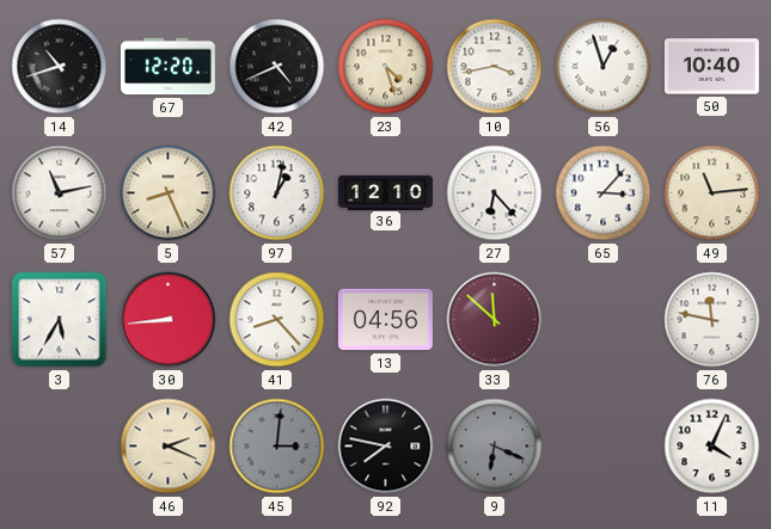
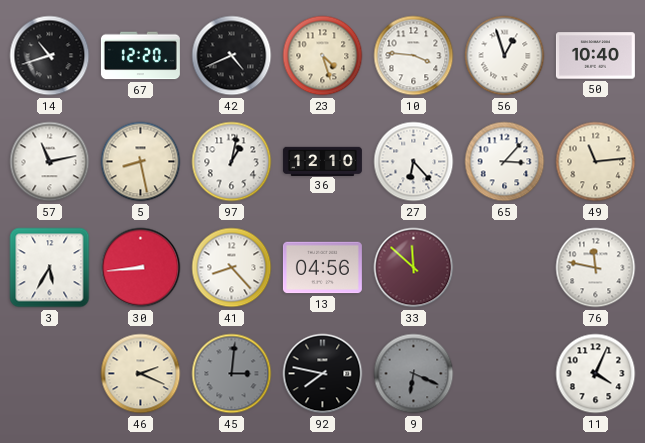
10: 3:43 -> 3:46
5: 8:26 -> 8:28
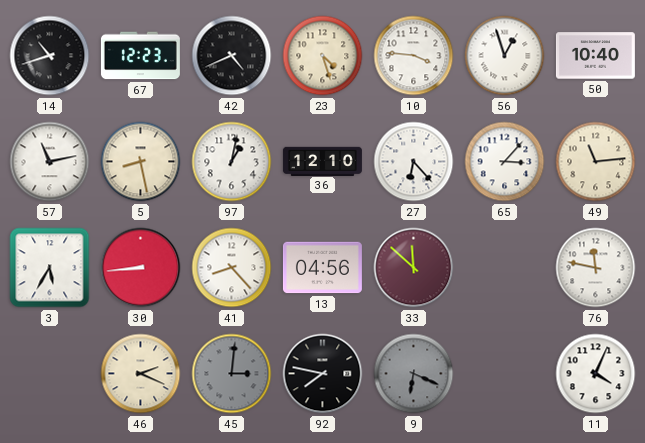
67: 12:20 -> 12:23
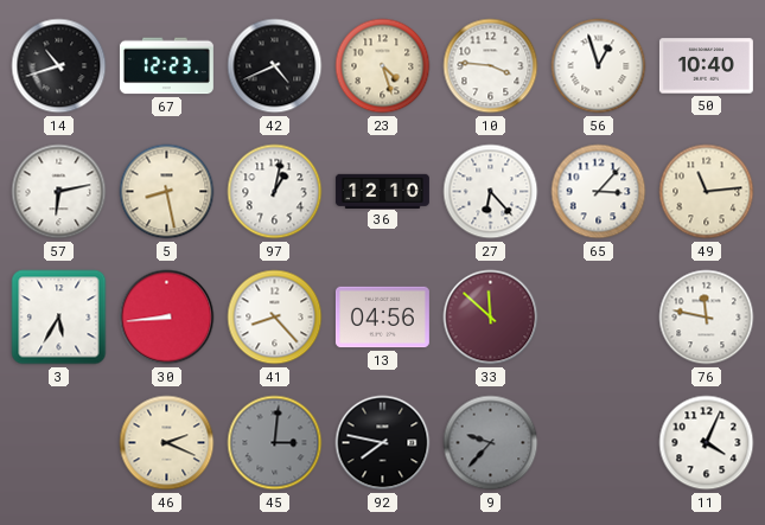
57: 11:13 -> 6:13
9: 6:19 -> 9:37
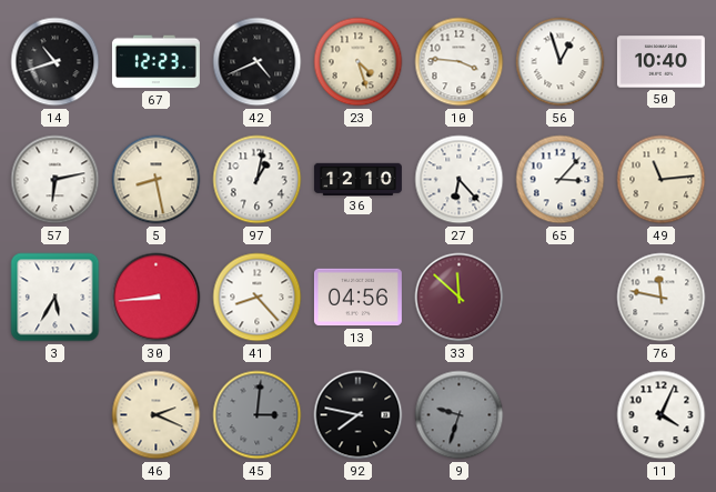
9: 9:37 -> 9:33
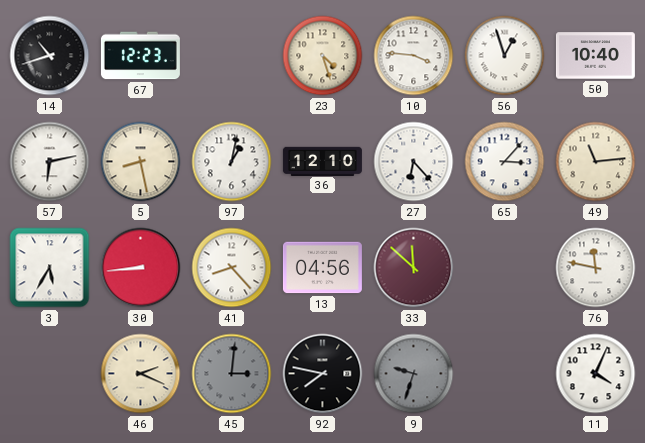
42: 4:41 -> none
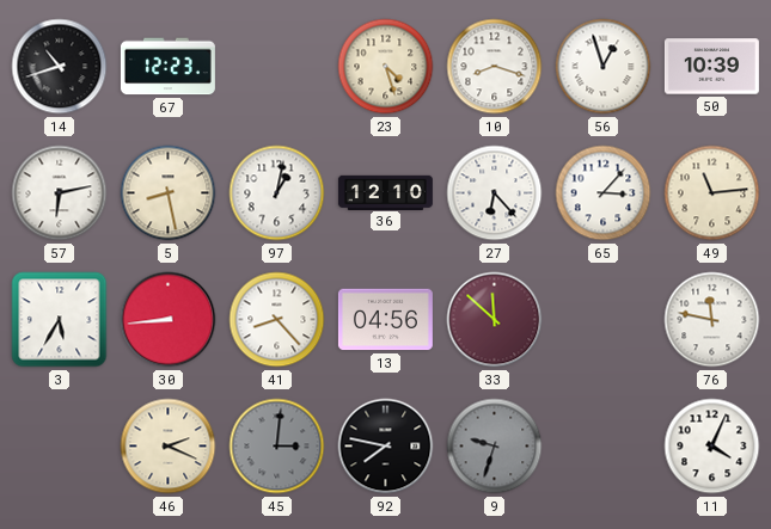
10: 3:46 -> 8:18
50: 10:40 -> 10:39
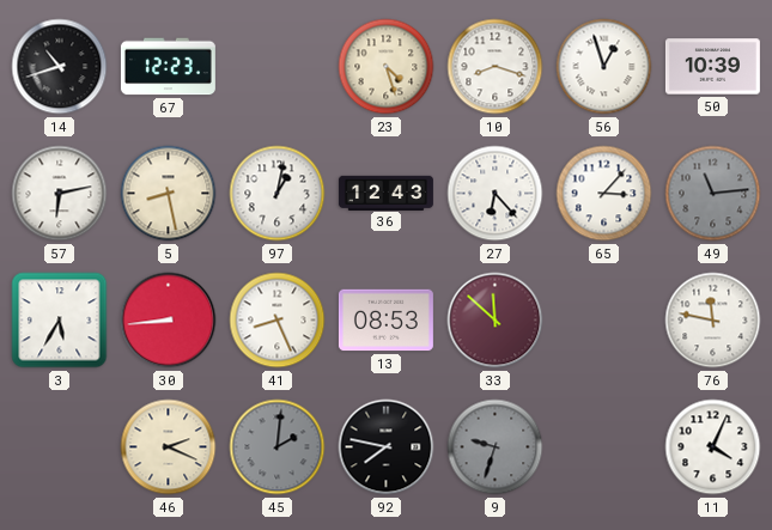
36: 12:10 -> 12:43
49 dial: cream -> grey
41: 8:23 -> 8:26
13: 04:56 -> 08:53
45: 3:01 -> 2:01
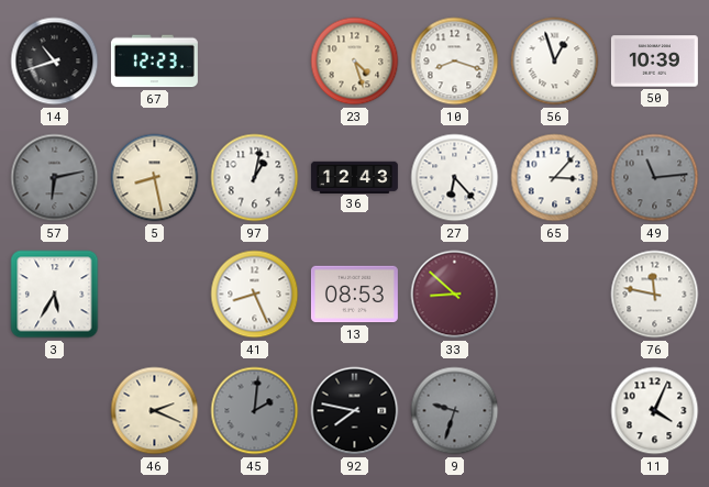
57 dial: white -> grey
30: 8:44 -> none
33: 11:52 -> 8:52
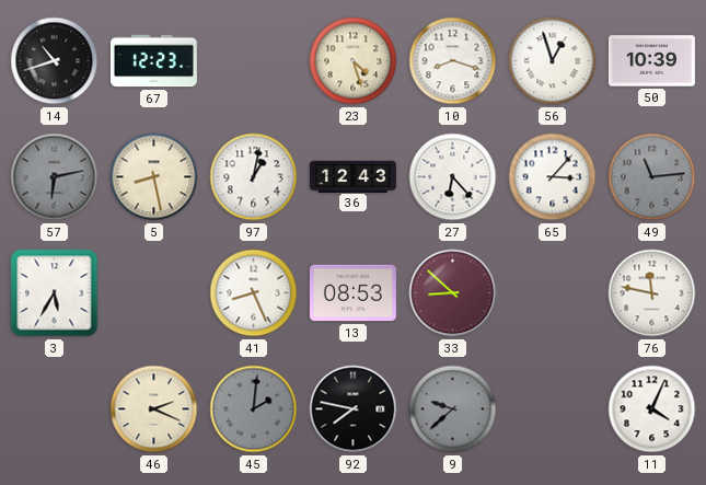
9: 9:33 -> 9:38
